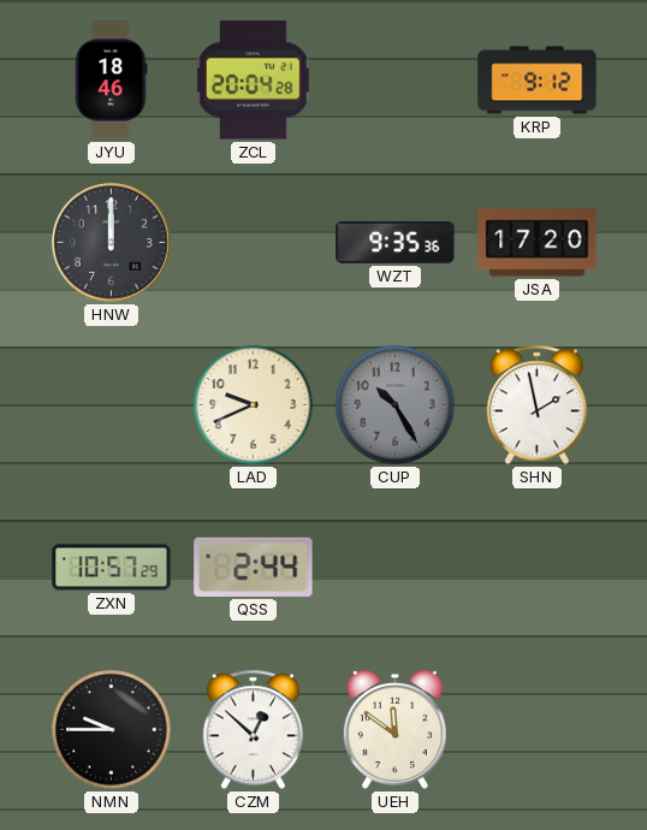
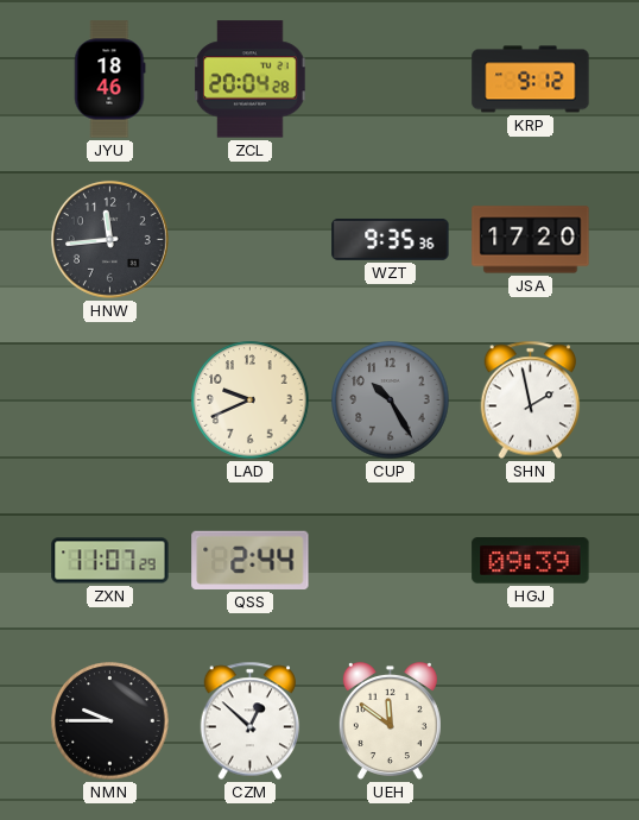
HNW: 12:00 -> 11:44
ZXN: 10:57 -> 11:07
HGJ: none -> 09:39
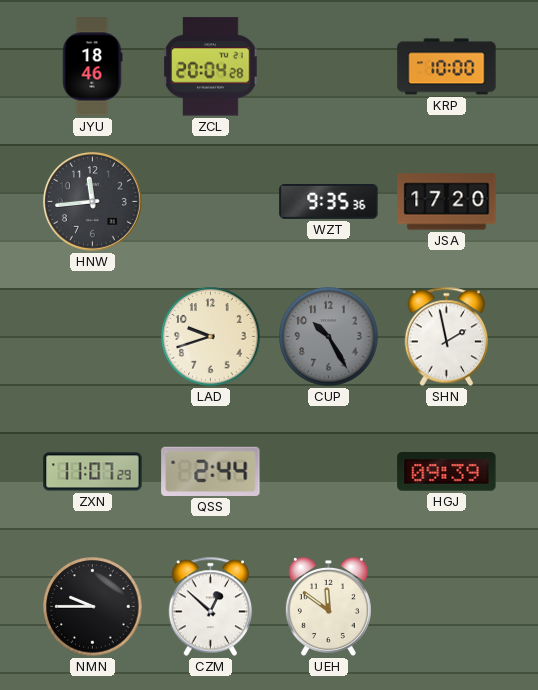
KRP: 9:12 -> 10:00
LAD: 9:41 -> 9:42
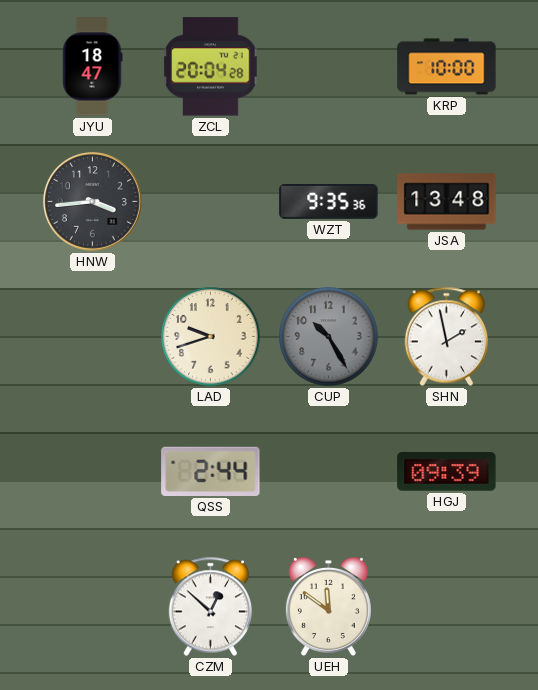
JYU: 18:46 -> 18:47
HNW: 11:44 -> 3:44
JSA: 17:20 -> 13:48
ZXN: 11:07 -> none
NMN: 9:45 -> none
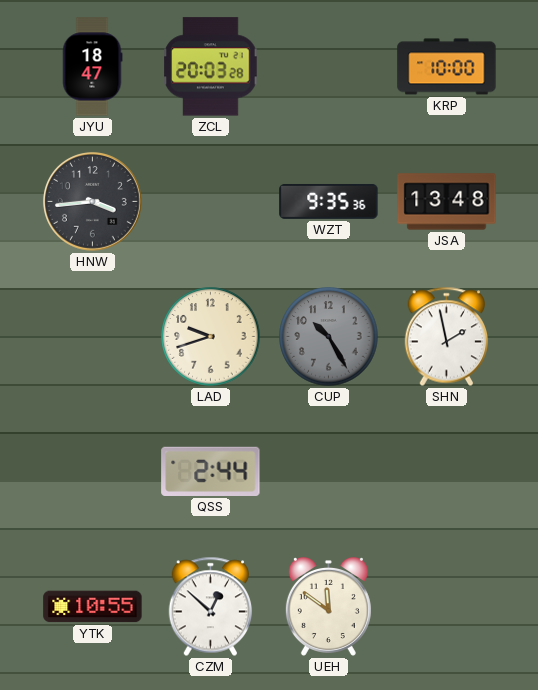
ZCL: 20:04 -> 20:03
HGJ: 09:39 -> none
YTK: none -> 10:55
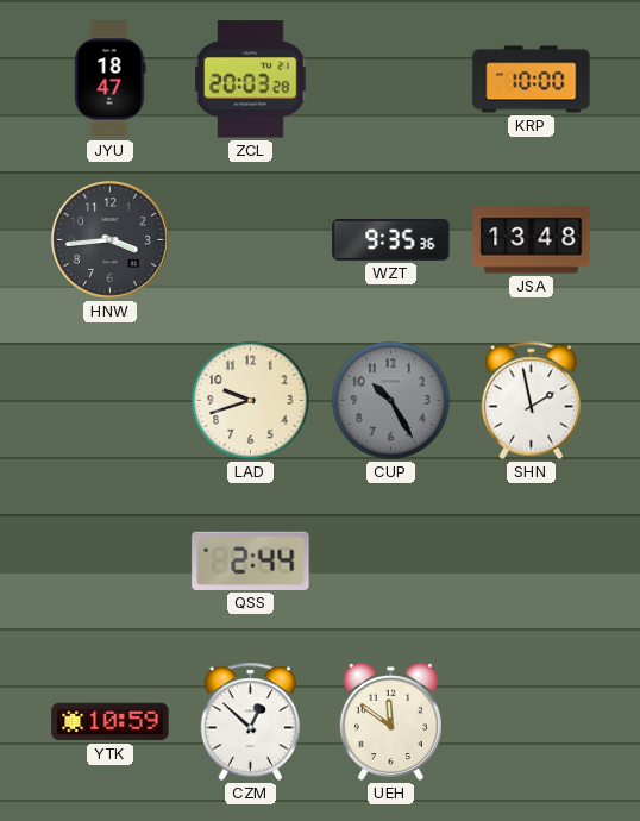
YTK: 10:55 -> 10:59
